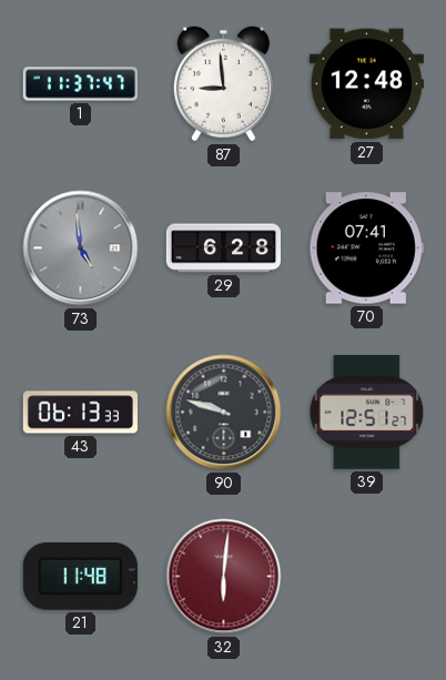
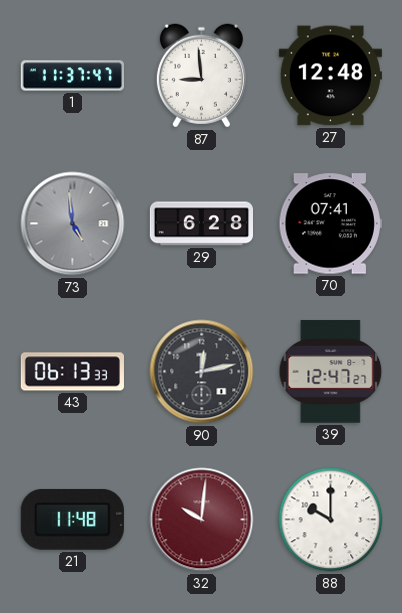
90: 9:48 -> 12:13
39: 12:51 -> 12:47
32: 6:01 -> 10:01
88: none -> 10:00
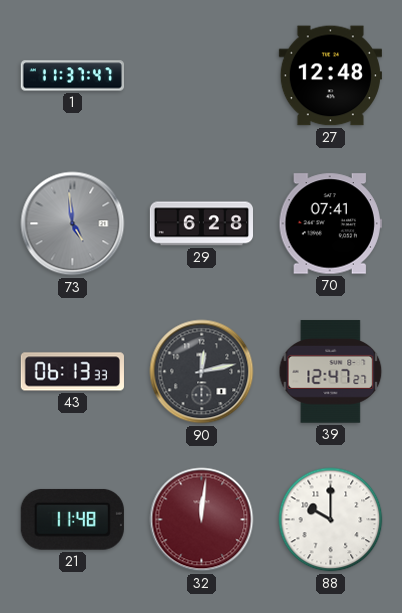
87: 8:59 -> none
32: 10:01 -> 12:01
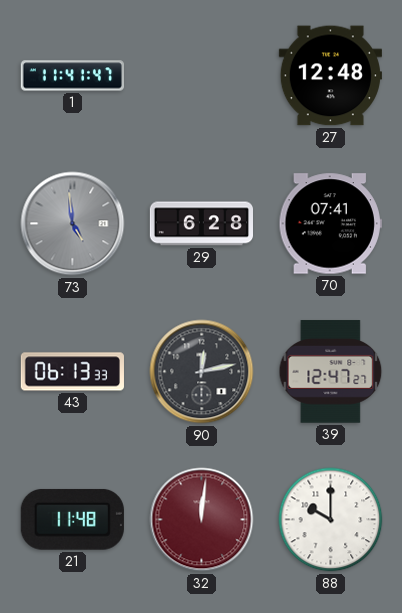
1: 11:37 -> 11:41
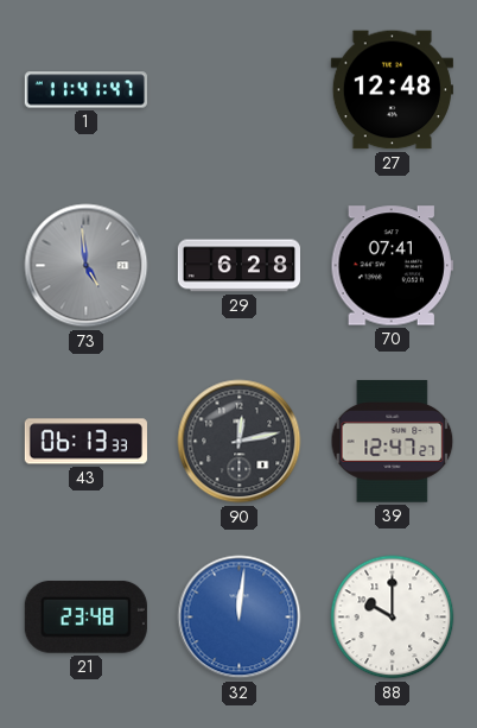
21: 11:48 -> 23:48
32 dial: burgundy -> blue
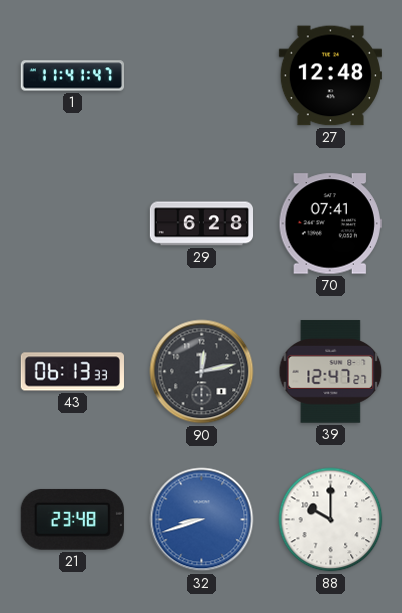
73: 4:59 -> none
32: 12:01 -> 8:42
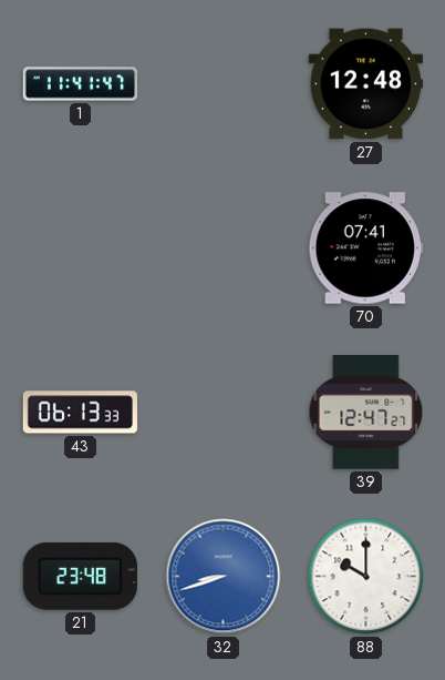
29: 6:28 -> none
90: 12:13 -> none
